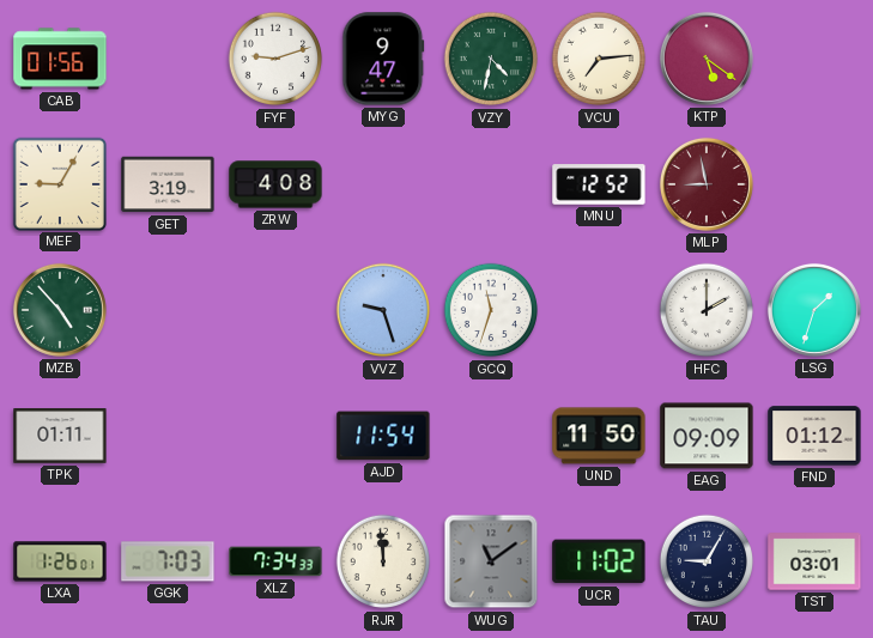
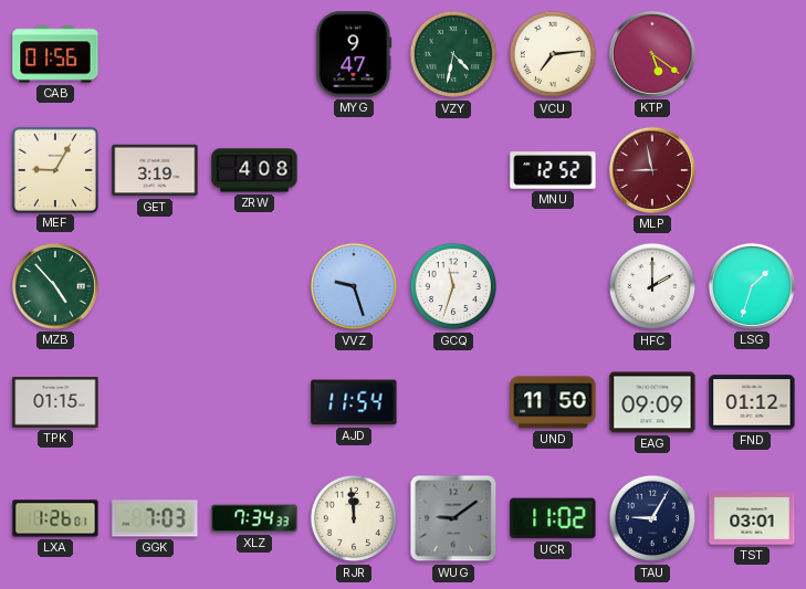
FYF: 9:12 -> none
TPK: 01:11 -> 01:15
WUG: 11:09 -> 9:09
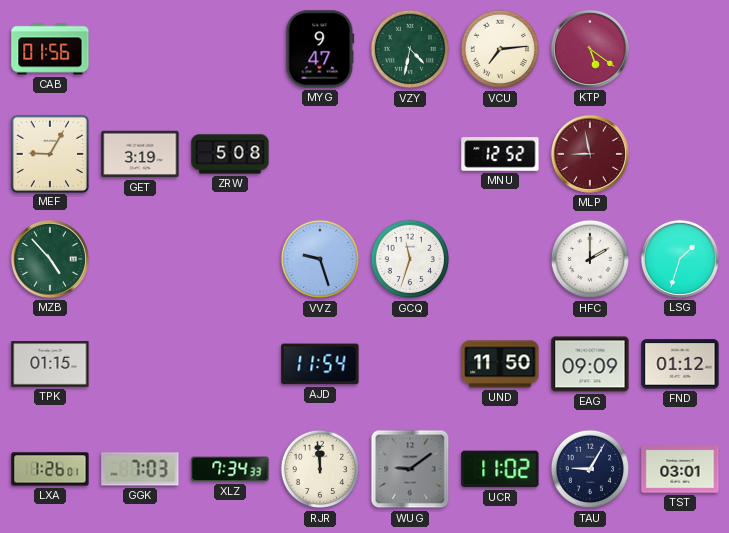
ZRW: 4:08 -> 5:08
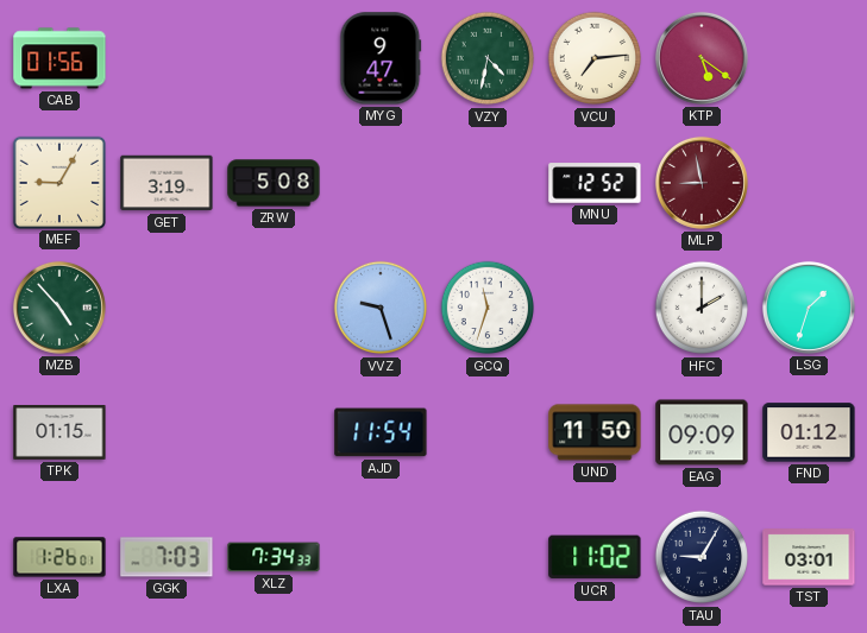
RJR: 11:59 -> none
WUG: 9:09 -> none
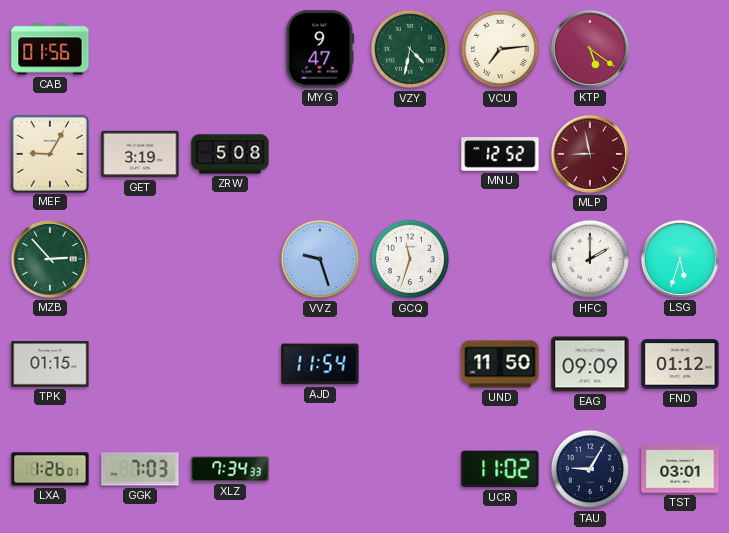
MZB: 4:53 -> 2:53
LSG: 1:33 -> 5:33
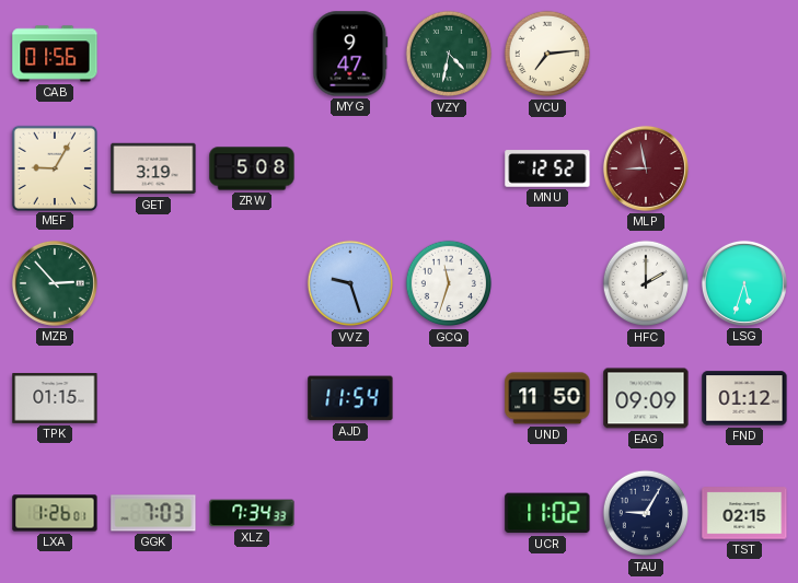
KTP: 5:21 -> none
TST: 03:01 -> 02:15
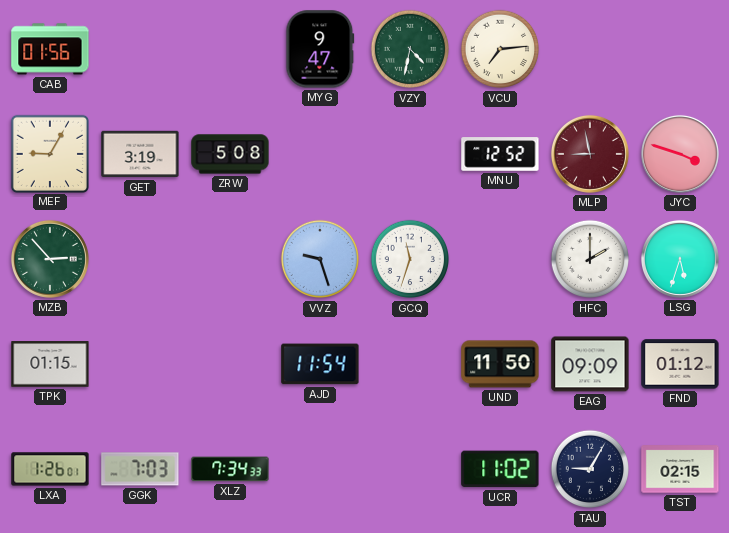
JYC: none -> 3:48
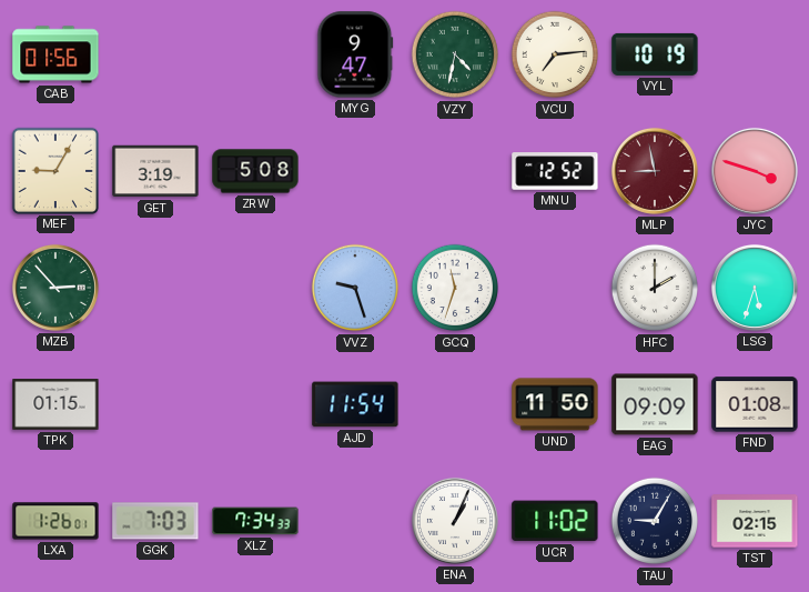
VYL: none -> 10:19
FND: 01:12 -> 01:08
ENA: none -> 1:04
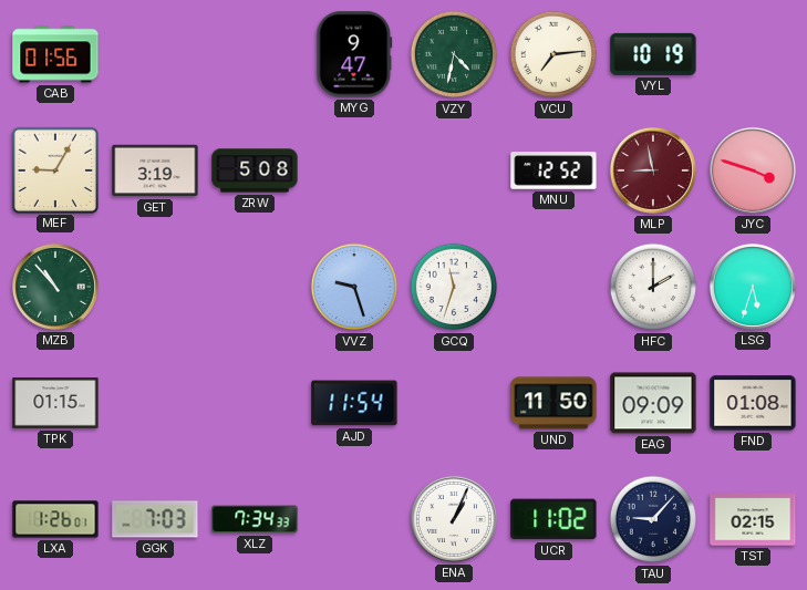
MZB: 2:53 -> 10:53
TAU: 9:05 -> 9:07
